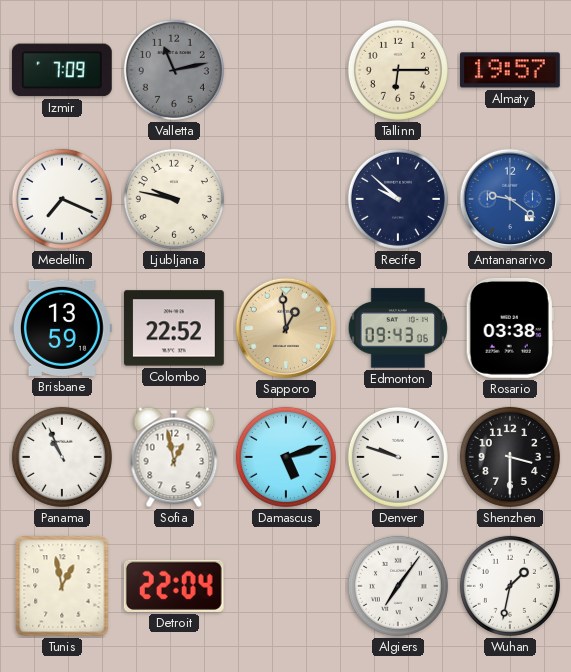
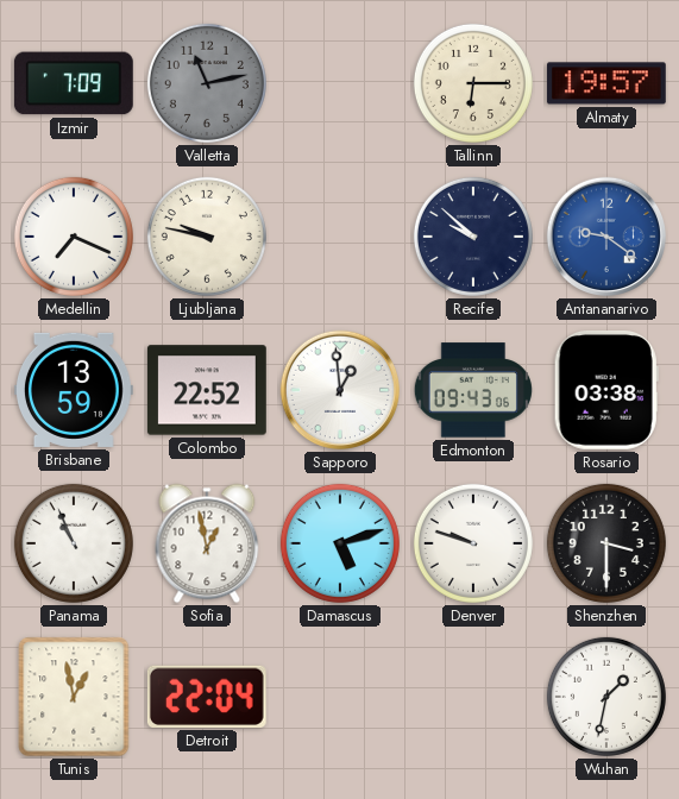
Sapporo dial: champagne -> white
Algiers: 7:06 -> none
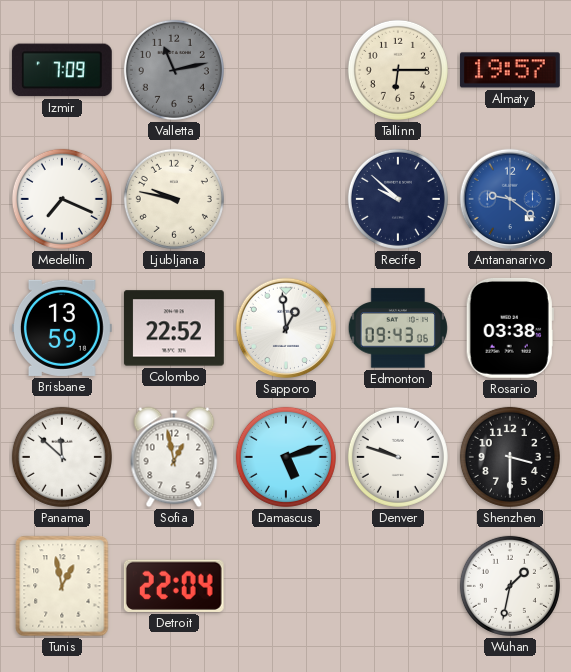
Panama: 10:56 -> 11:52
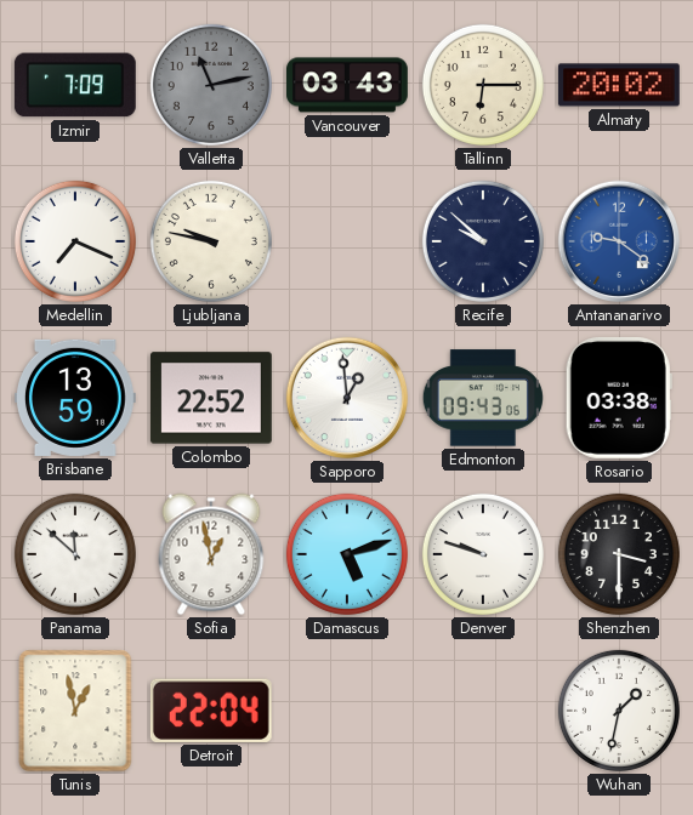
Vancouver: none -> 03:43
Almaty: 19:57 -> 20:02
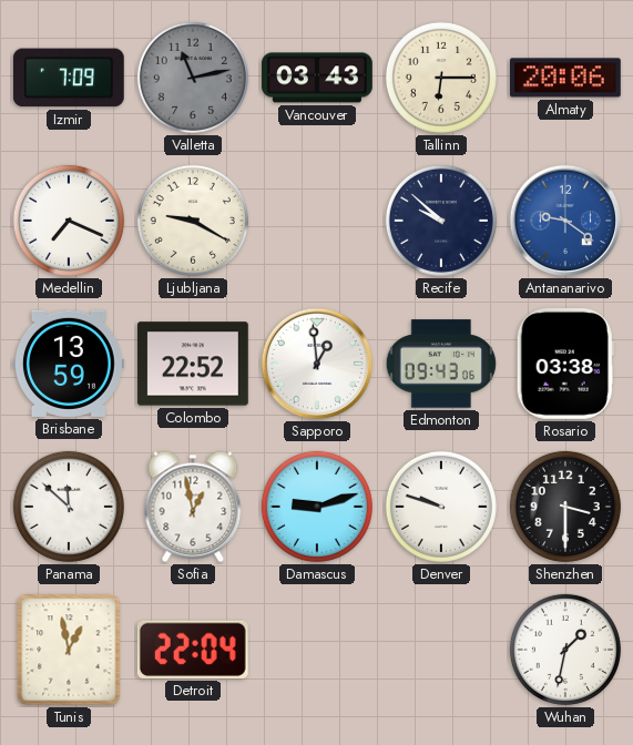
Almaty: 20:02 -> 20:06
Ljubljana: 9:47 -> 9:20
Damascus: 5:12 -> 9:12
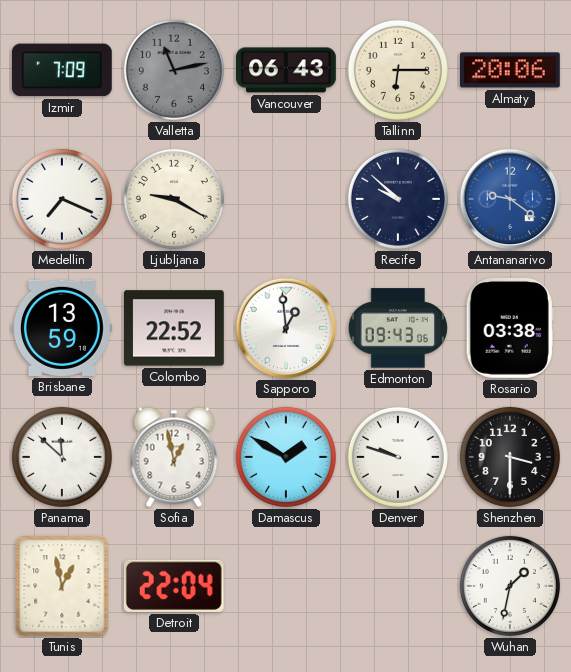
Vancouver: 03:43 -> 06:43
Damascus: 9:12 -> 1:50
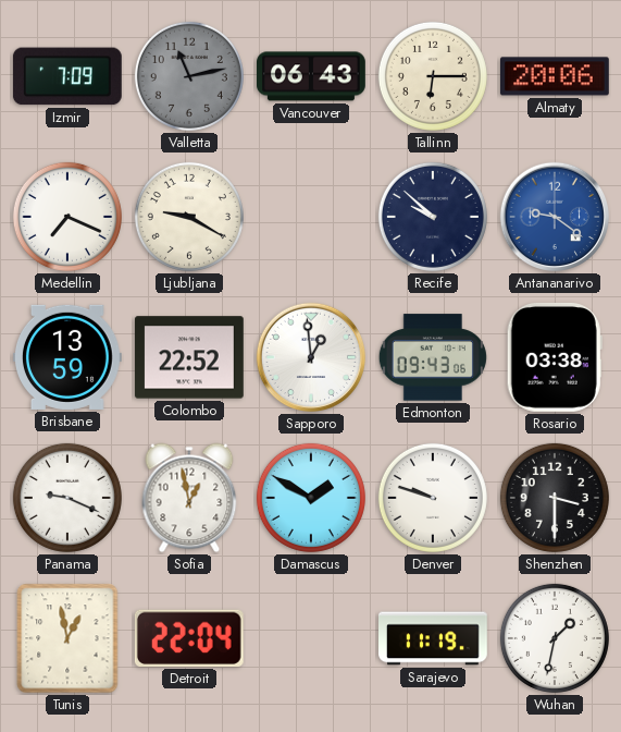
Panama: 11:52 -> 9:19
Sarajevo: none -> 11:19
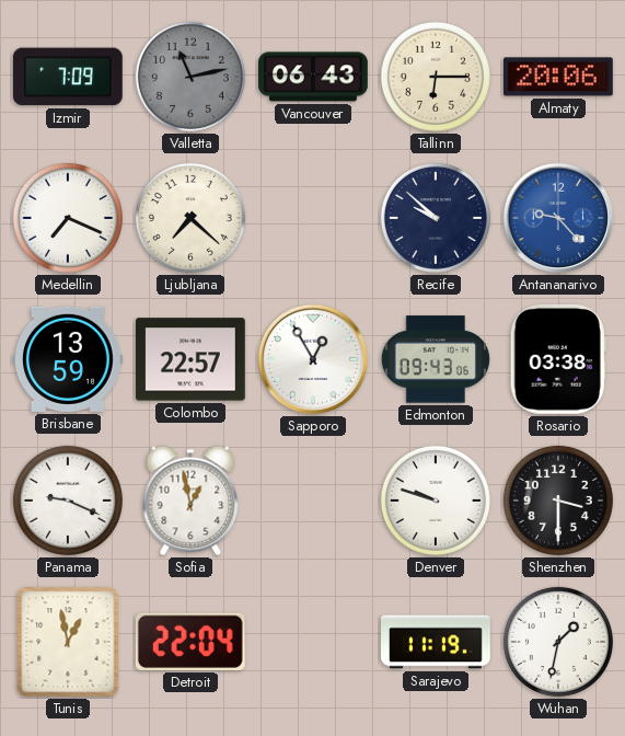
Ljubljana: 9:20 -> 7:22
Antananarivo: 9:21 -> 9:23
Colombo: 22:52 -> 22:57
Sapporo: 12:59 -> 12:55
Damascus: 1:50 -> none
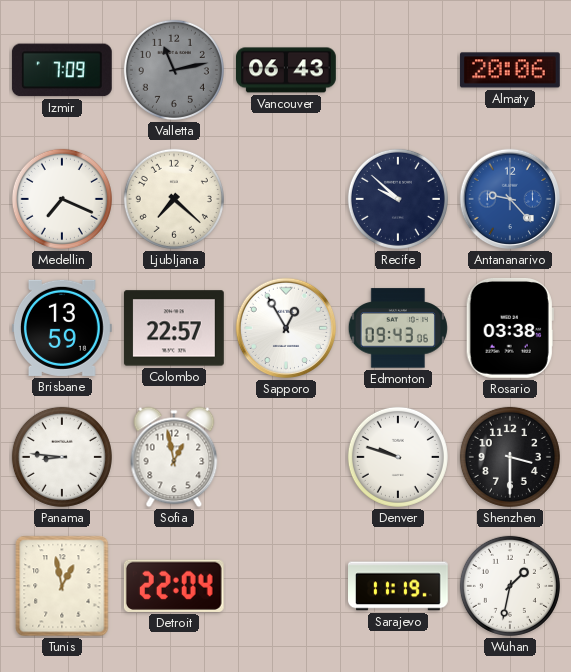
Tallinn: 6:15 -> none
Panama: 9:19 -> 8:46
